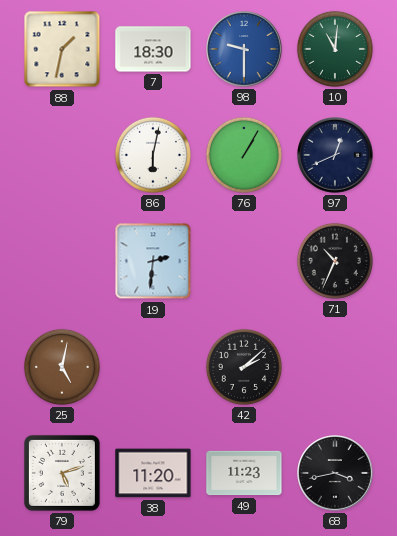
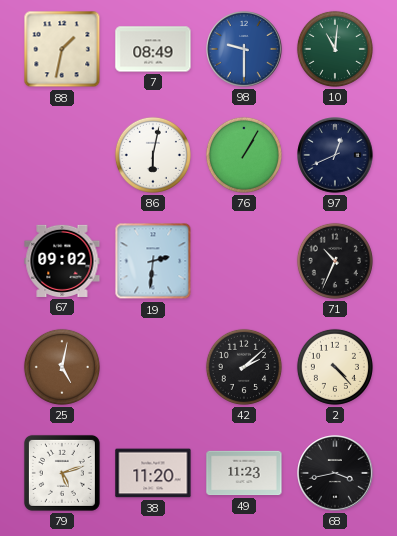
7: 18:30 -> 08:49
67: none -> 09:02
2: none -> 4:23
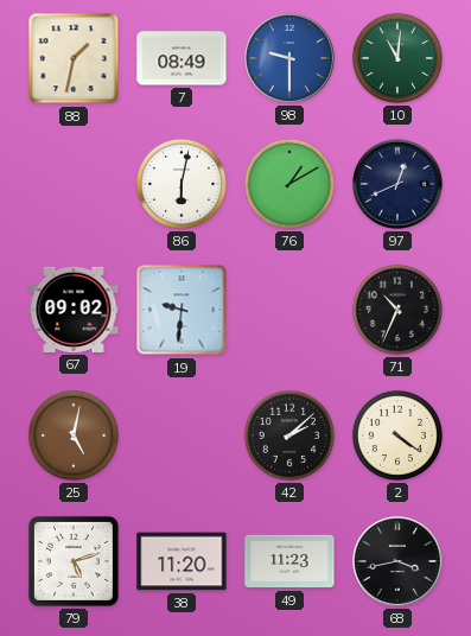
76: 1:05 -> 1:10
19: 2:31 -> 9:31
2: 4:23 -> 4:21
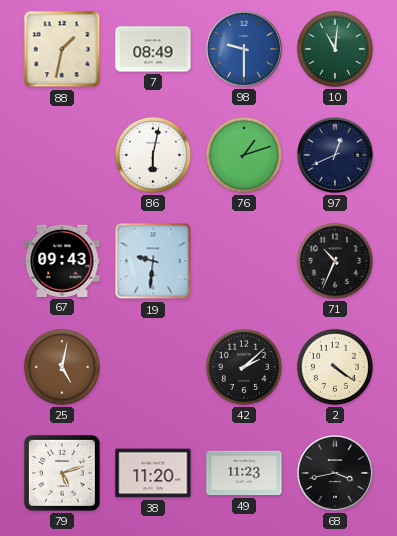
76: 1:10 -> 1:12
67: 09:02 -> 09:43
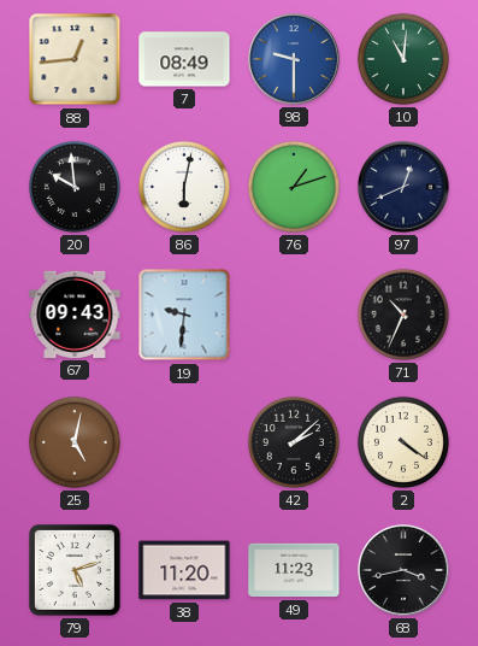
88: 1:32 -> 12:44
20: none -> 9:59
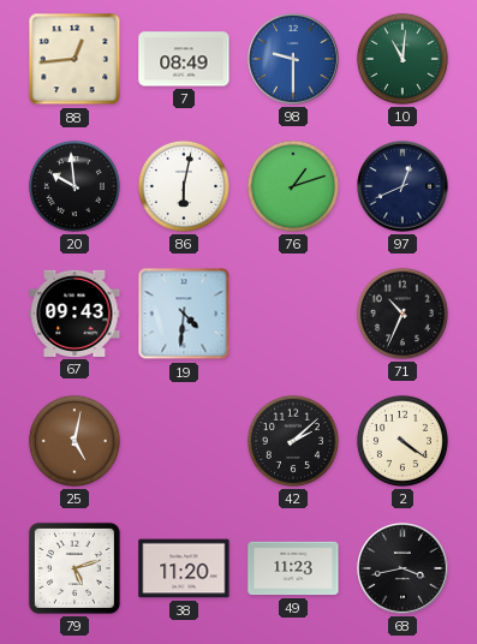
19: 9:31 -> 4:31
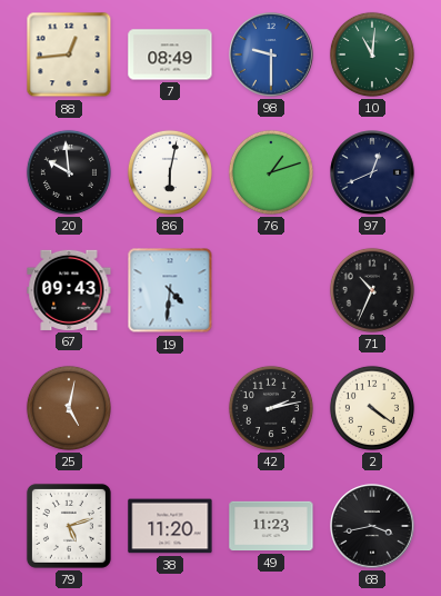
42: 2:08 -> 2:13
